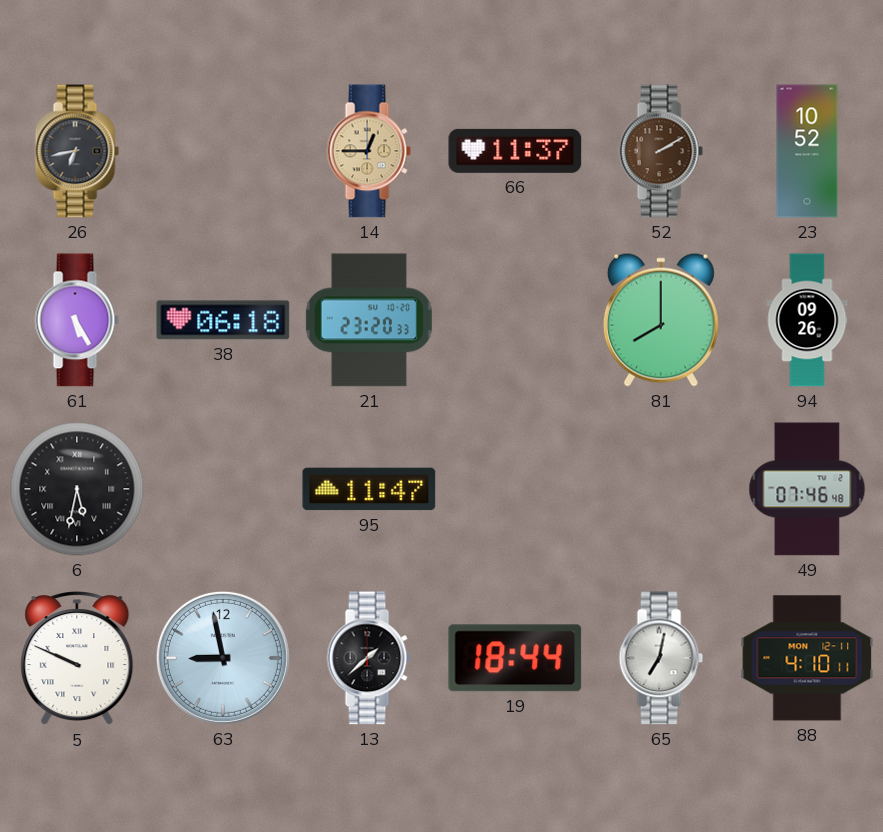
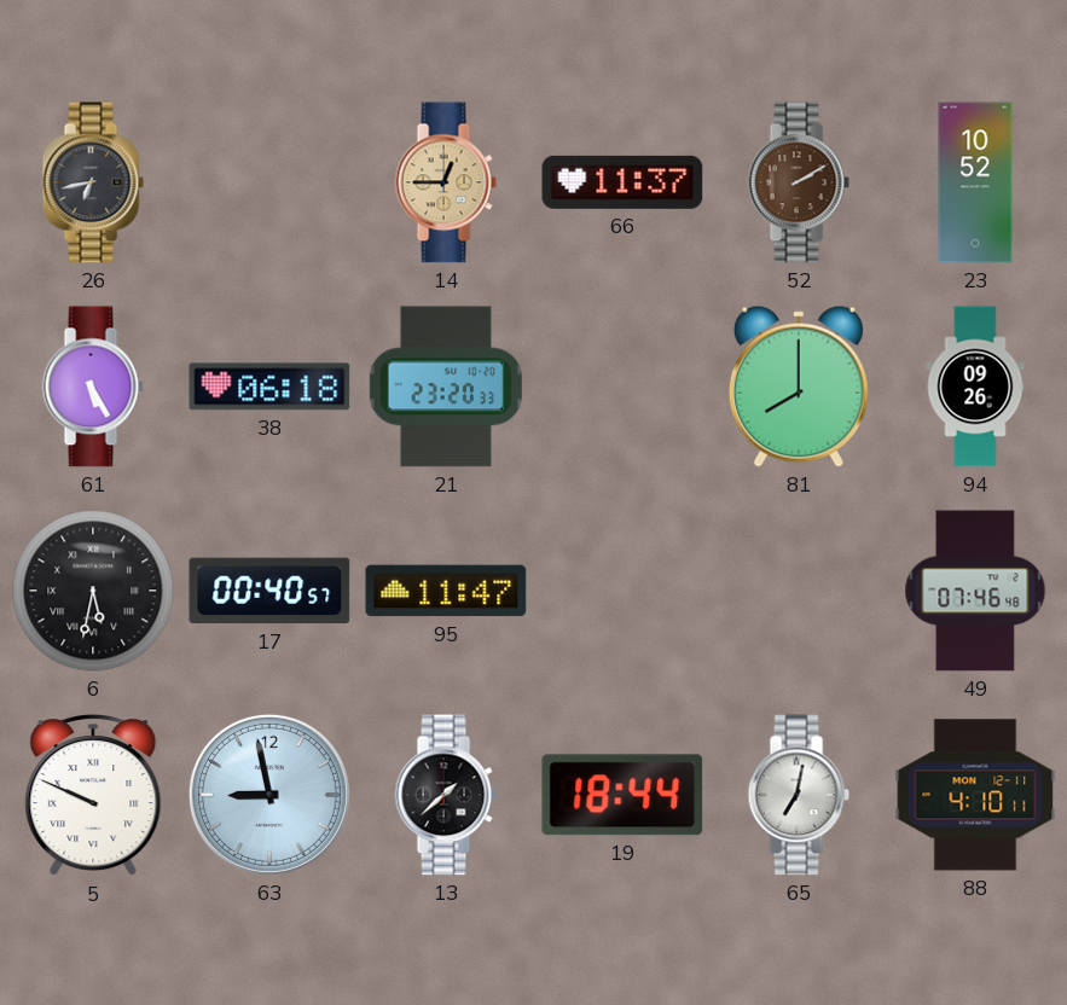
17: none -> 00:40
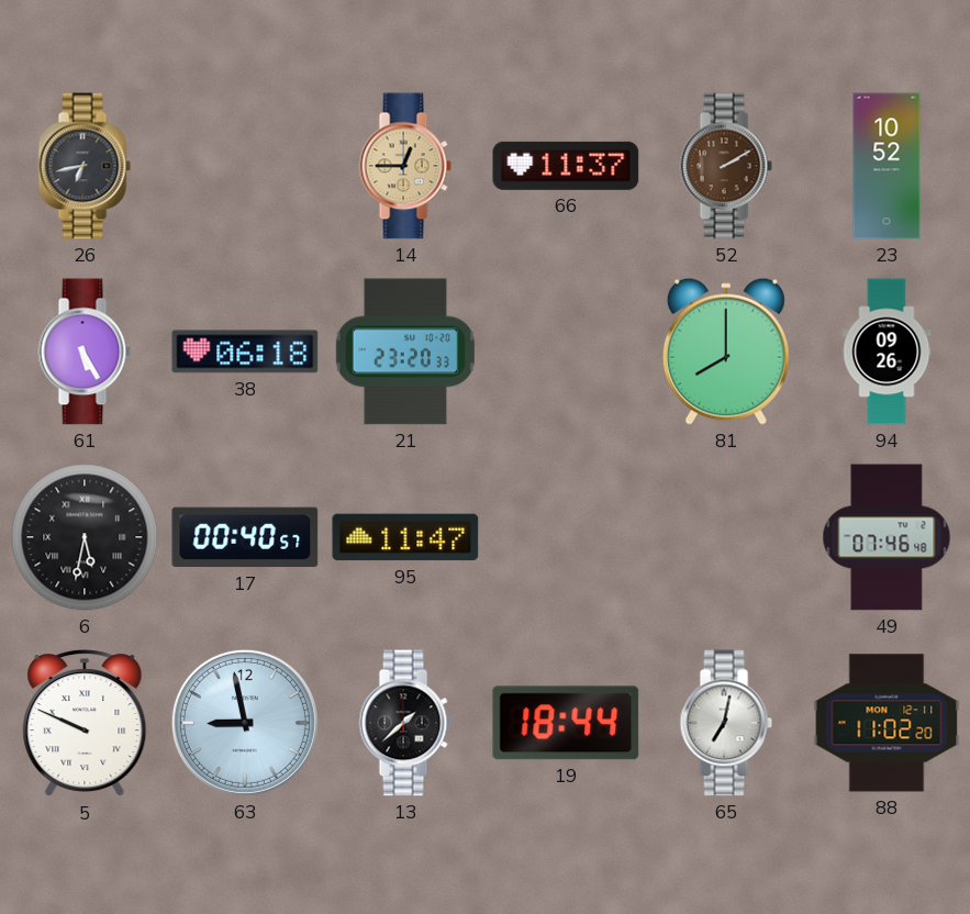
88: 4:10 -> 11:02
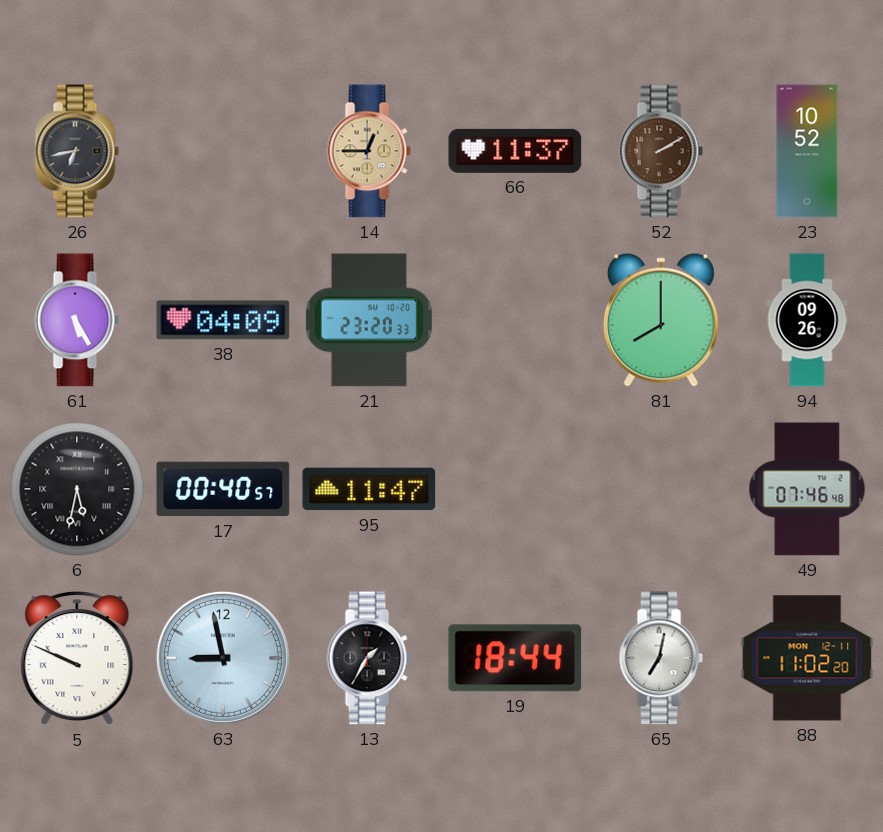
38: 06:18 -> 04:09
13: 1:38 -> 1:35
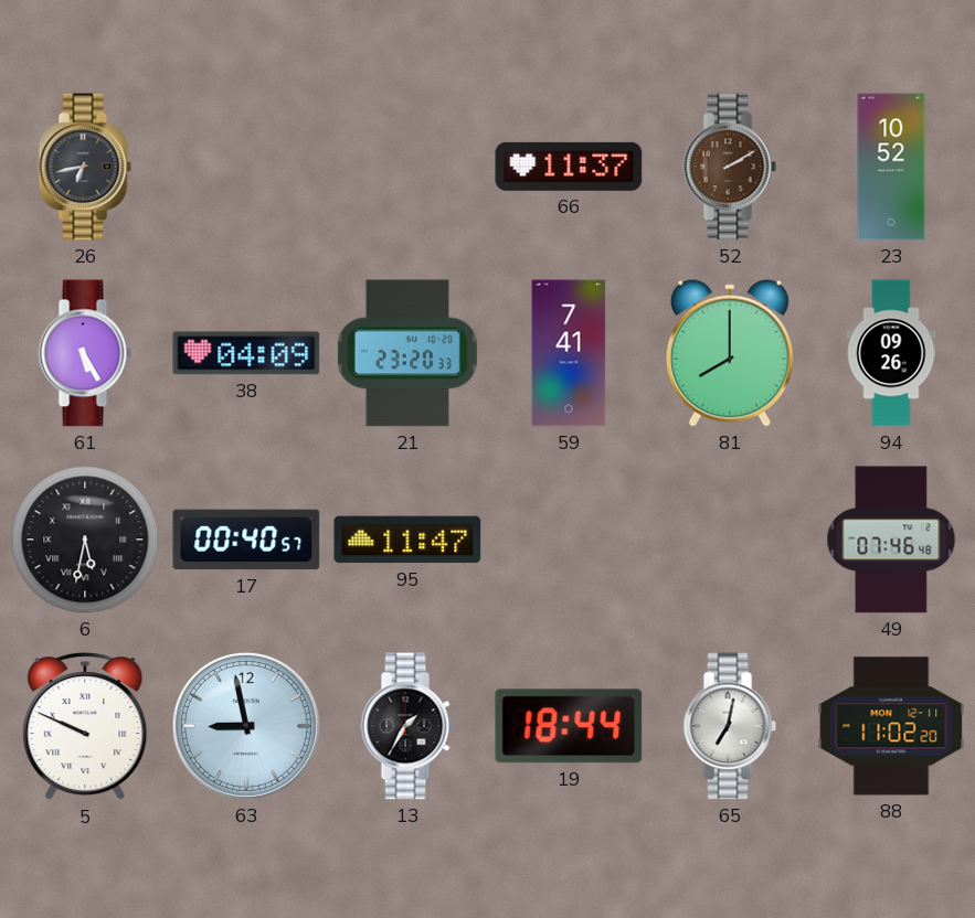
14: 12:45 -> none
59: none -> 7:41
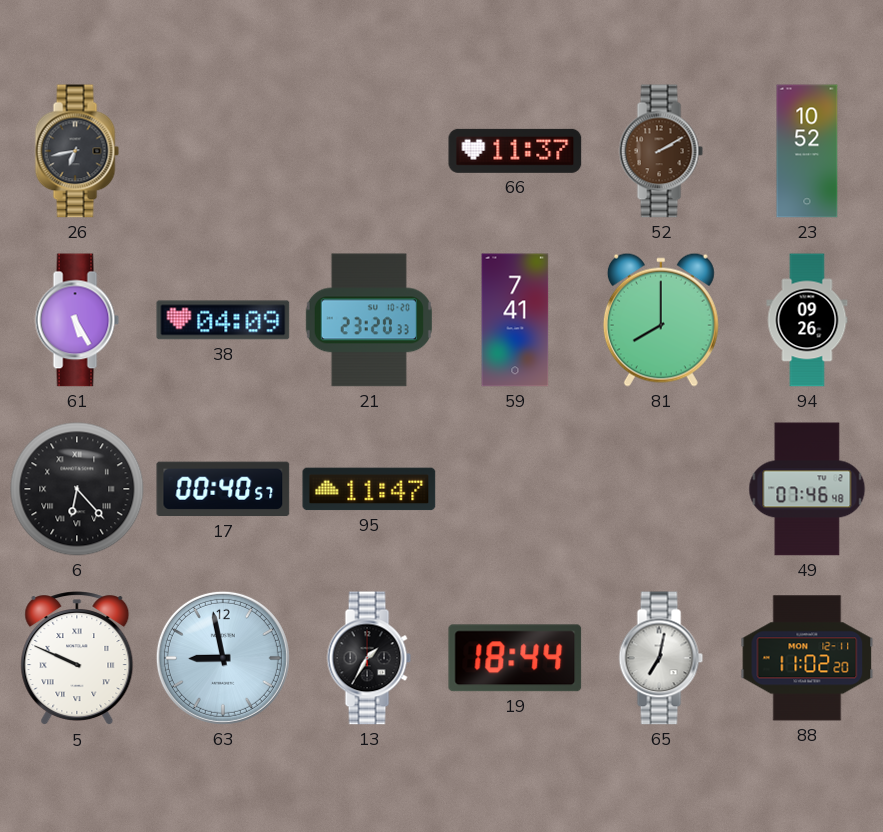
6: 5:32 -> 6:23
